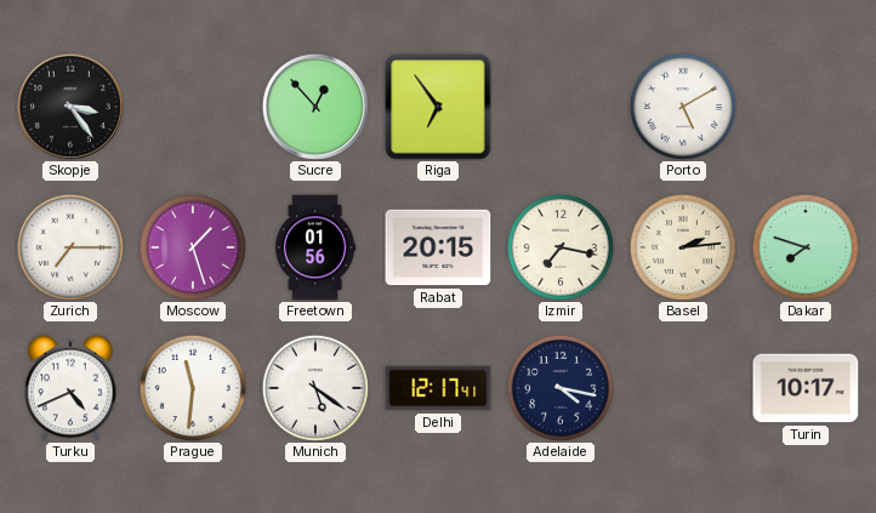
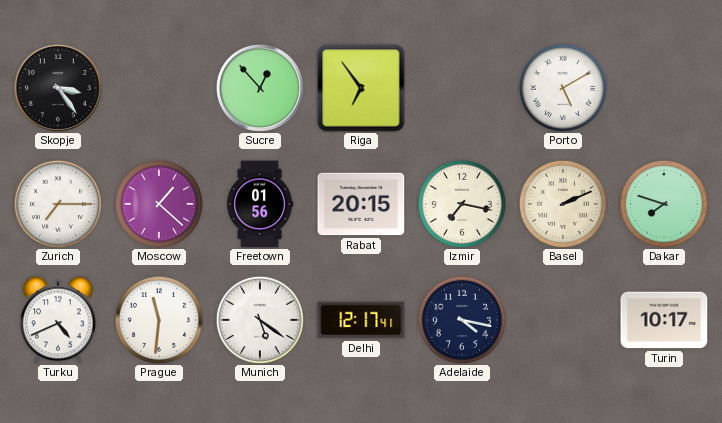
Moscow: 1:27 -> 1:22
Basel: 2:14 -> 2:11
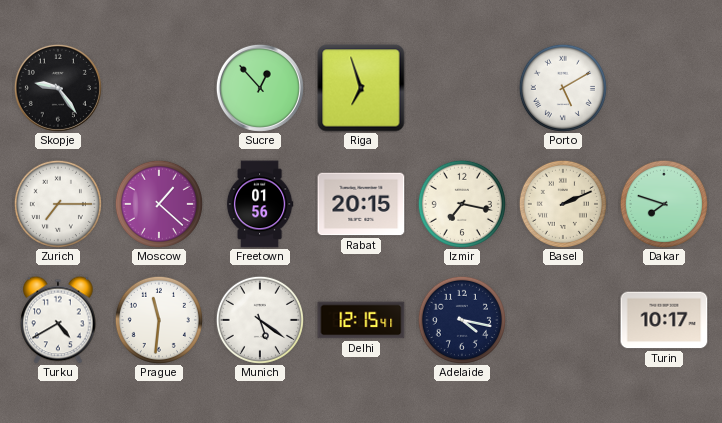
Skopje: 3:24 -> 9:24
Riga: 6:54 -> 6:57
Turku: 4:41 -> 4:40
Delhi: 12:17 -> 12:15
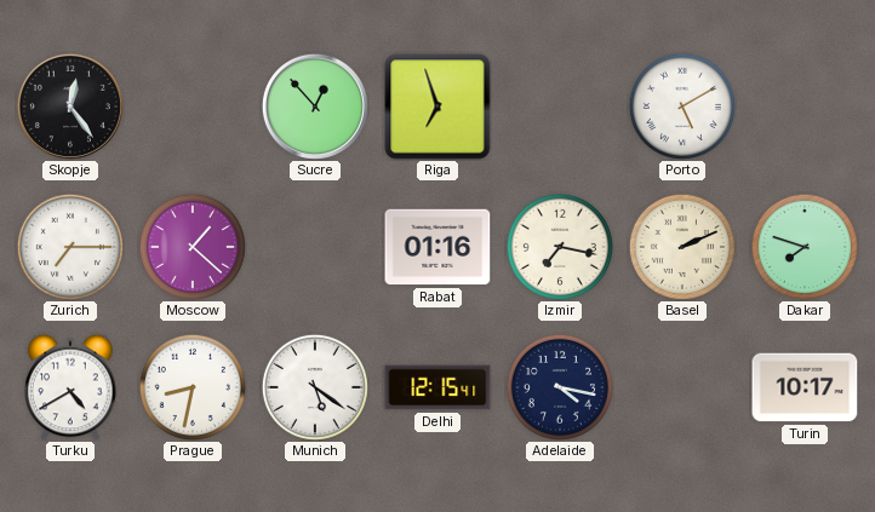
Skopje: 9:24 -> 12:24
Freetown: 01:56 -> none
Rabat: 20:15 -> 01:16
Prague: 11:31 -> 8:32
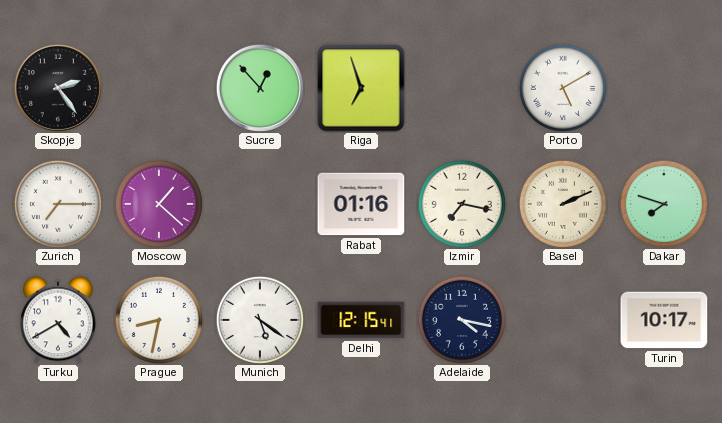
Skopje: 12:24 -> 2:24
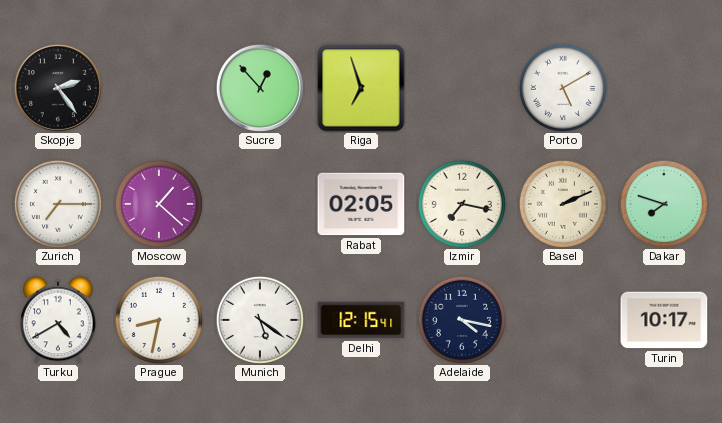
Rabat: 01:16 -> 02:05
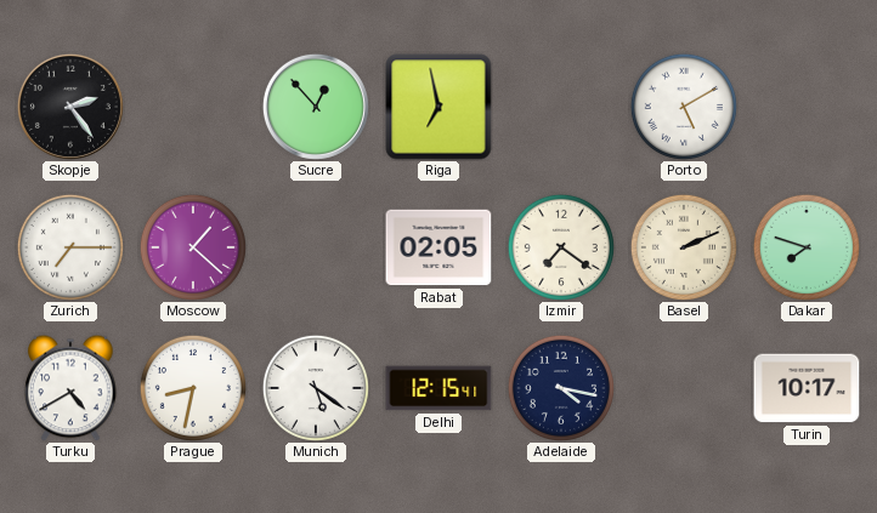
Riga: 6:57 -> 6:58
Izmir: 7:17 -> 7:21
